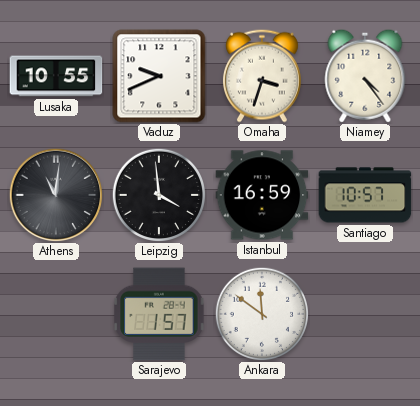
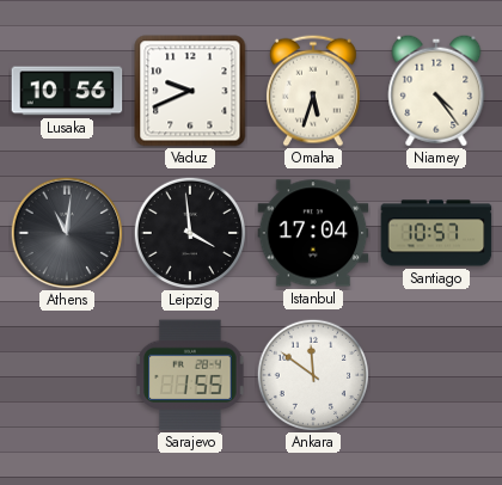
Lusaka: 10:55 -> 10:56
Omaha: 3:33 -> 5:33
Istanbul: 16:59 -> 17:04
Sarajevo: 1:57 -> 1:55
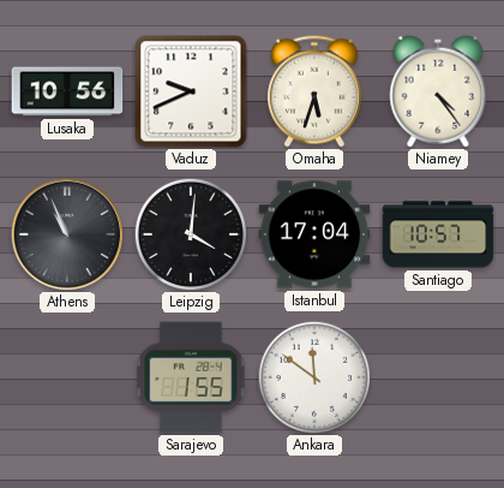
Athens: 11:01 -> 10:56
Leipzig: 3:59 -> 4:01
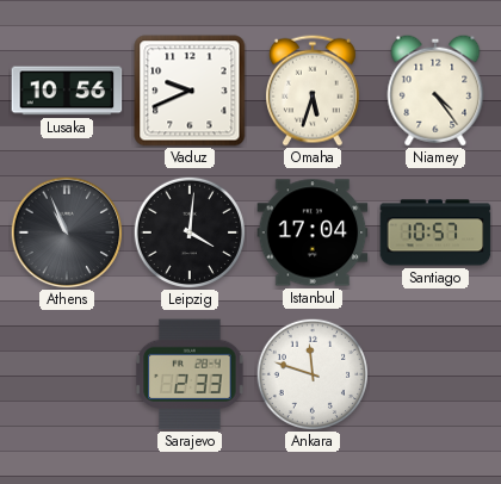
Sarajevo: 1:55 -> 2:33
Ankara: 11:51 -> 11:48
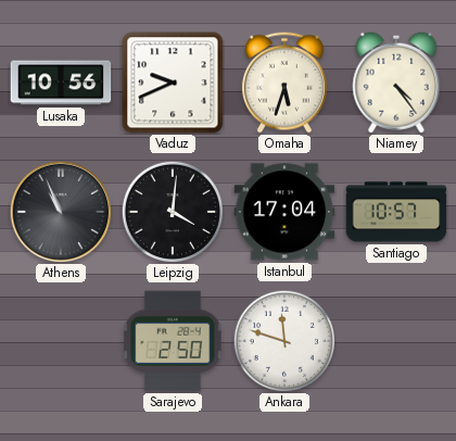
Sarajevo: 2:33 -> 2:50
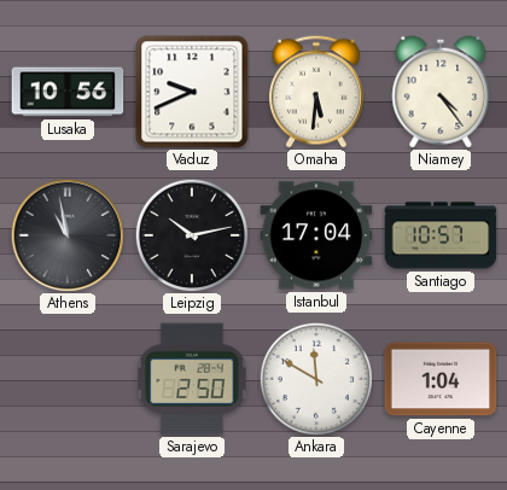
Omaha: 5:33 -> 5:31
Athens: 10:56 -> 10:58
Leipzig: 4:01 -> 10:13
Ankara: 11:48 -> 11:50
Cayenne: none -> 1:04
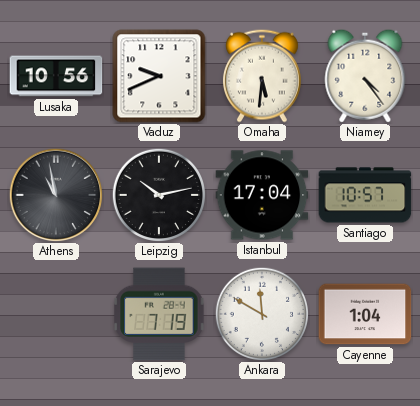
Sarajevo: 2:50 -> 7:19
